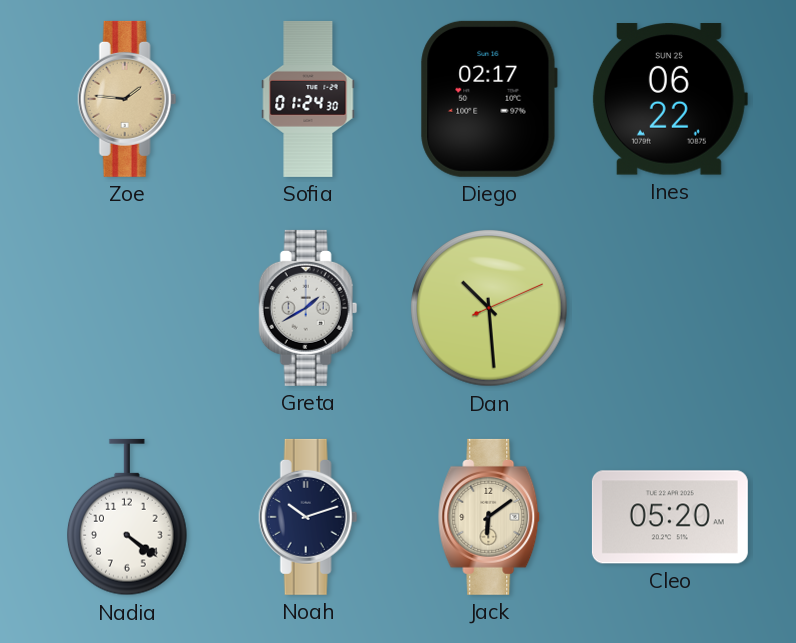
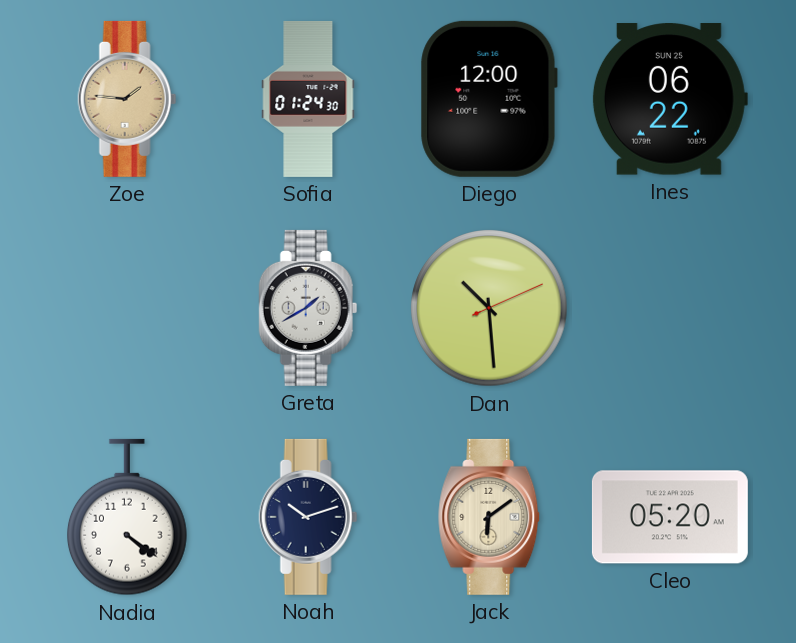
Diego: 02:17 -> 12:00
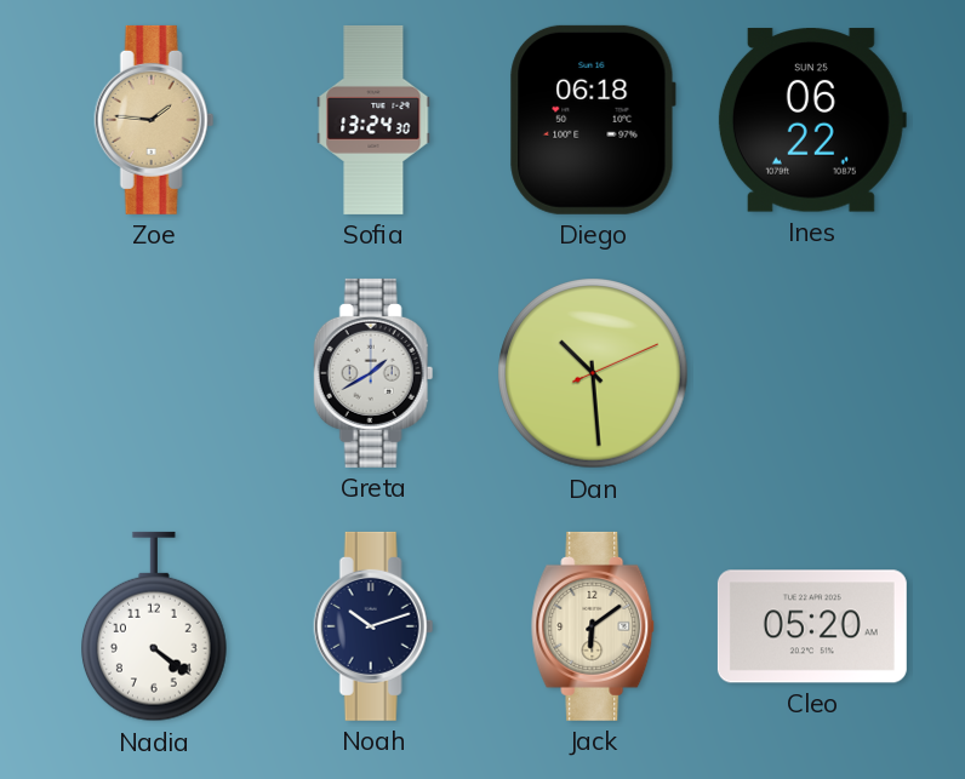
Sofia: 01:24 -> 13:24
Diego: 12:00 -> 06:18
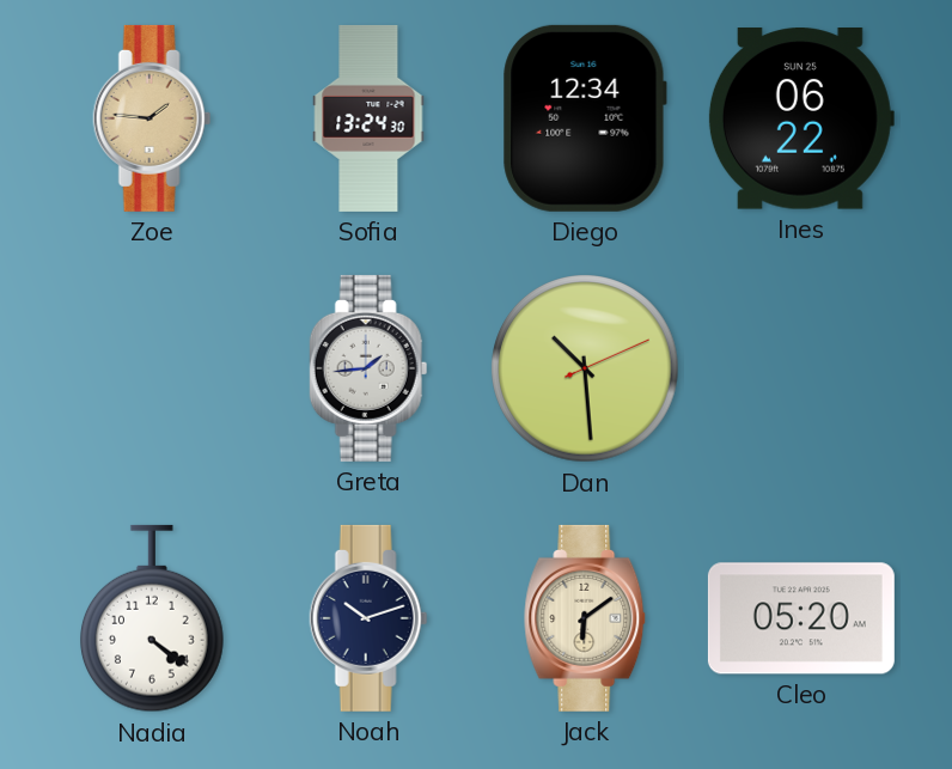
Diego: 06:18 -> 12:34
Greta: 1:40 -> 1:44
